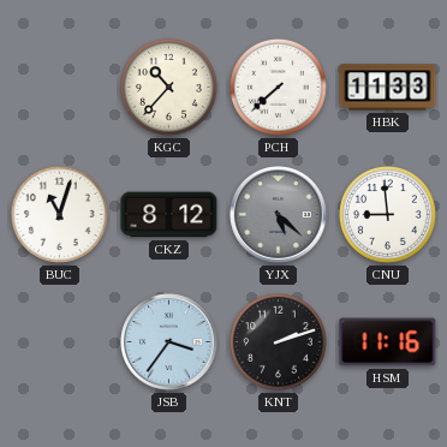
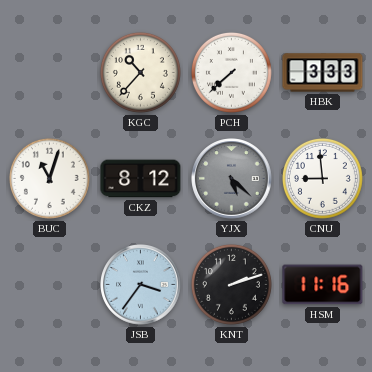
HBK: 11:33 -> 3:33
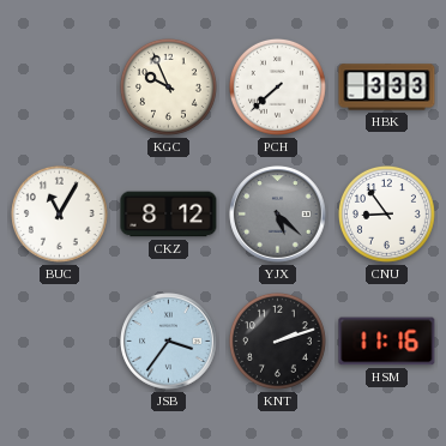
KGC: 10:37 -> 9:56
BUC: 11:03 -> 11:05
CNU: 8:59 -> 8:54
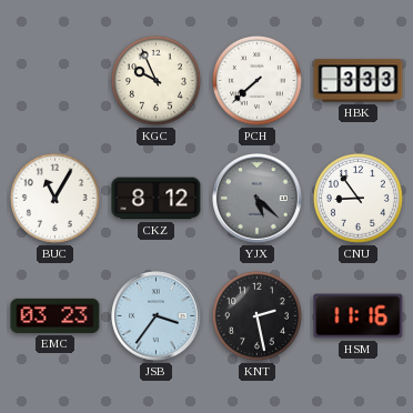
EMC: none -> 03:23
KNT: 2:12 -> 2:28
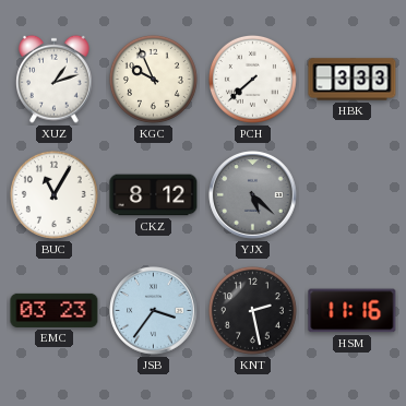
XUZ: none -> 1:12
CNU: 8:54 -> none
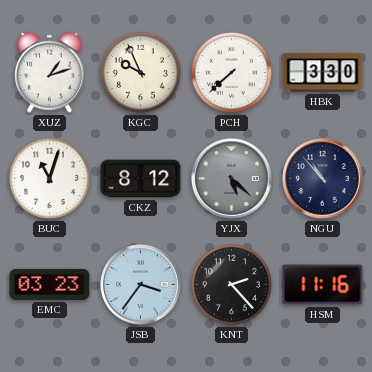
HBK: 3:33 -> 3:30
BUC: 11:05 -> 11:03
NGU: none -> 10:53
KNT: 2:28 -> 2:23
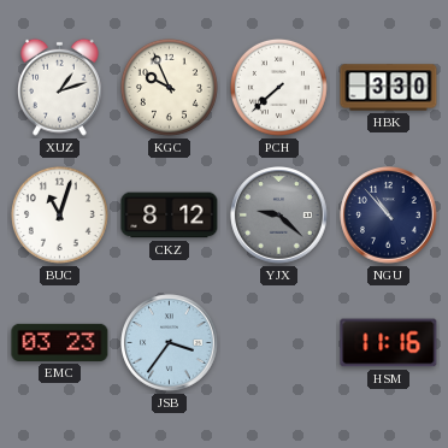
YJX: 5:22 -> 9:22
KNT: 2:23 -> none
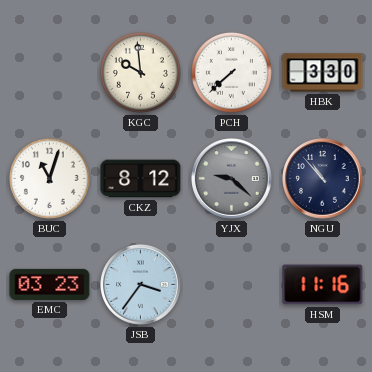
XUZ: 1:12 -> none
KGC: 9:56 -> 9:59
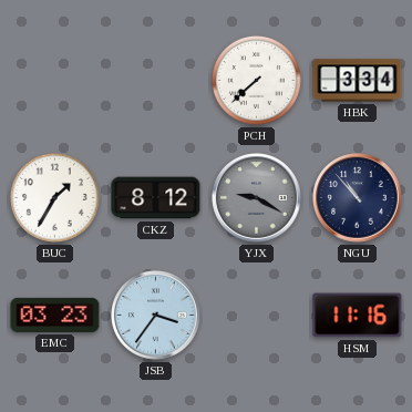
KGC: 9:59 -> none
HBK: 3:30 -> 3:34
BUC: 11:03 -> 1:35
YJX: 9:22 -> 9:20
